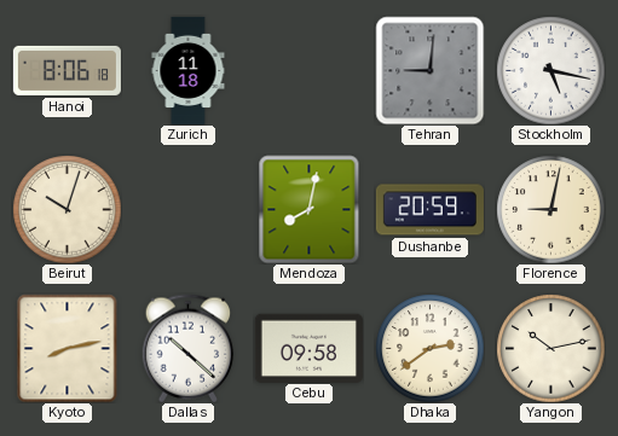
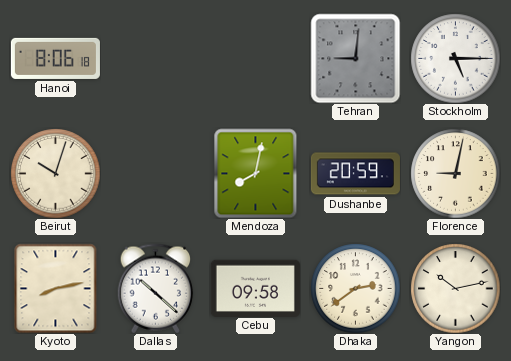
Zurich: 11:18 -> none
Stockholm: 5:17 -> 5:15
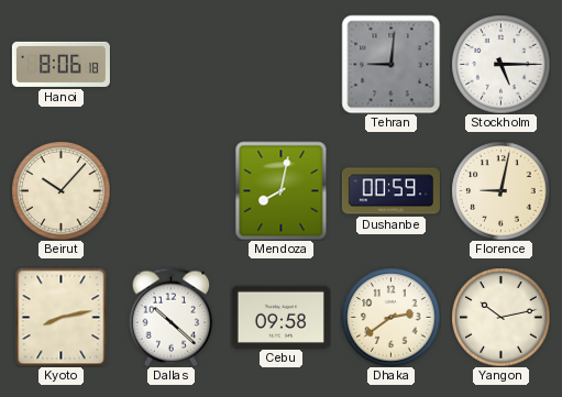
Beirut: 10:03 -> 10:07
Dushanbe: 20:59 -> 00:59
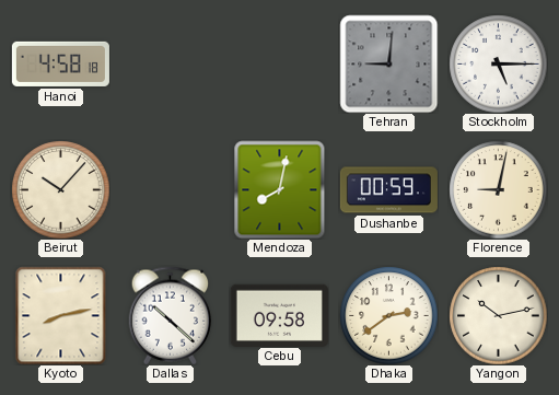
Hanoi: 8:06 -> 4:58
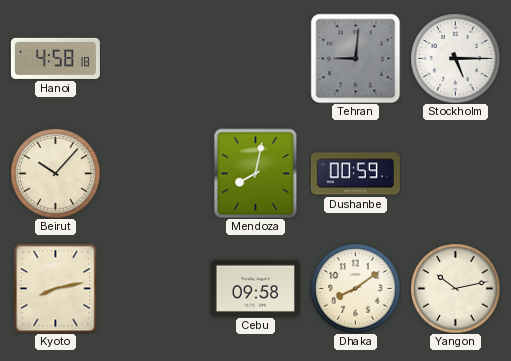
Florence: 9:02 -> none
Dallas: 10:22 -> none
Dhaka: 2:39 -> 8:09
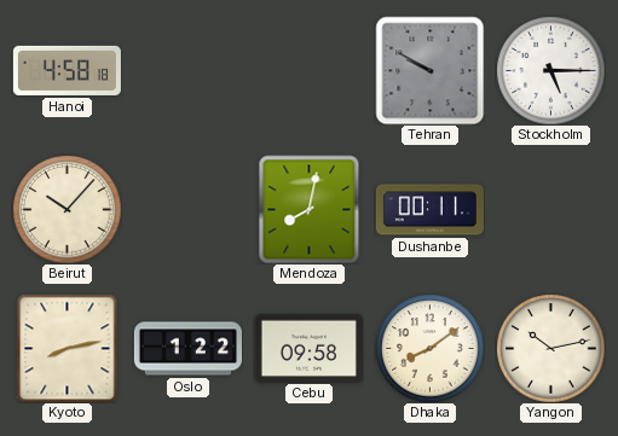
Tehran: 9:01 -> 9:50
Dushanbe: 00:59 -> 00:11
Oslo: none -> 1:22
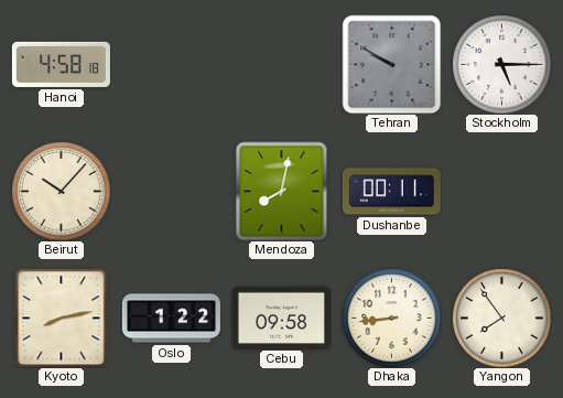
Dhaka: 8:09 -> 8:44
Yangon: 10:13 -> 7:54
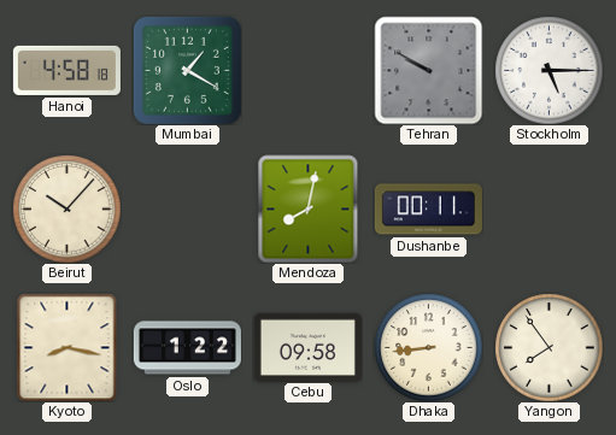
Mumbai: none -> 1:20
Kyoto: 8:13 -> 8:17
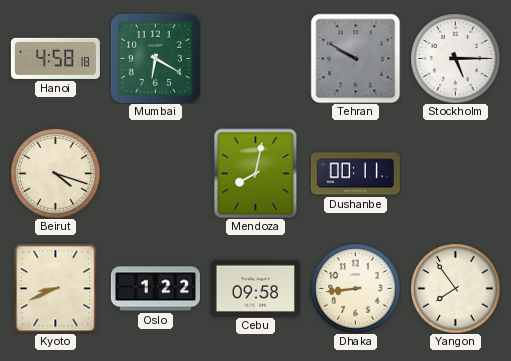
Mumbai: 1:20 -> 6:20
Beirut: 10:07 -> 4:18
Kyoto: 8:17 -> 8:41
